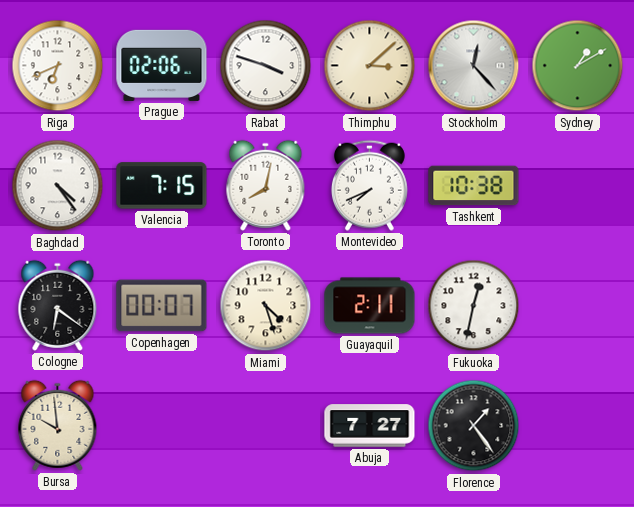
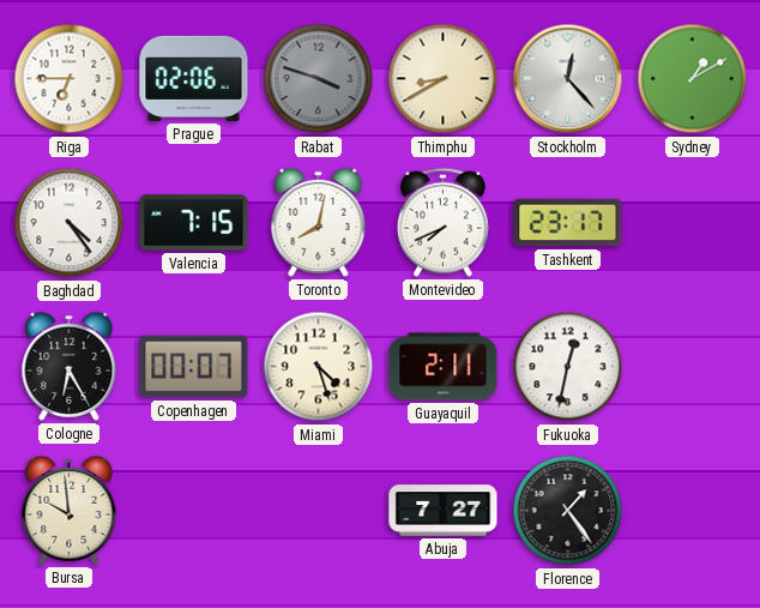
Riga: 6:41 -> 6:45
Rabat dial: white -> grey
Thimphu: 3:08 -> 8:40
Tashkent: 10:38 -> 23:17
Cologne: 6:21 -> 6:25
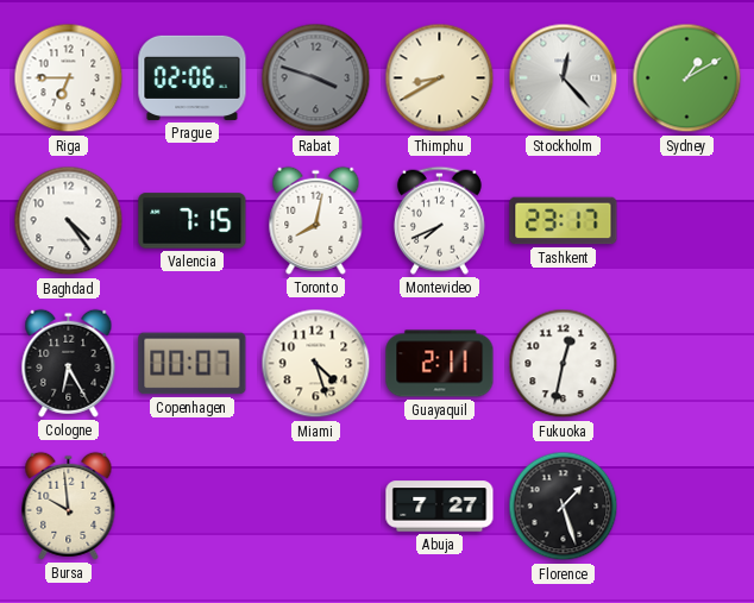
Florence: 1:24 -> 1:27
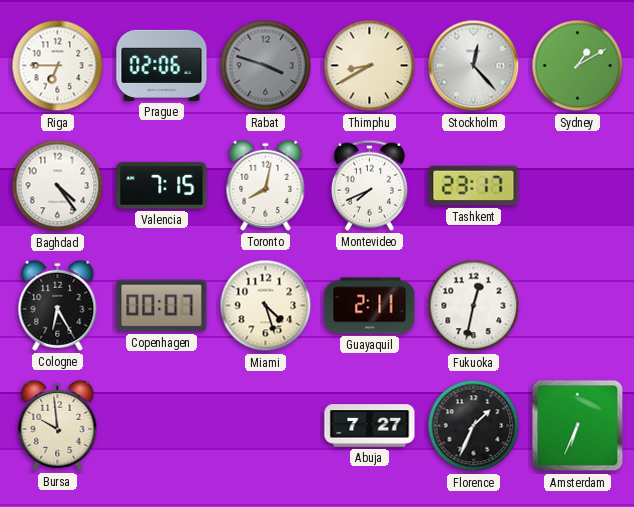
Florence: 1:27 -> 1:34
Amsterdam: none -> 6:34
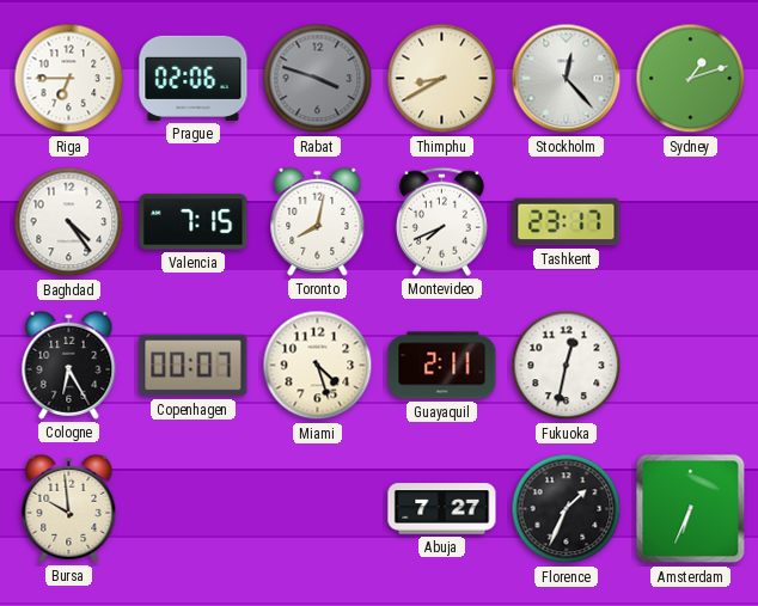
Sydney: 1:10 -> 1:12
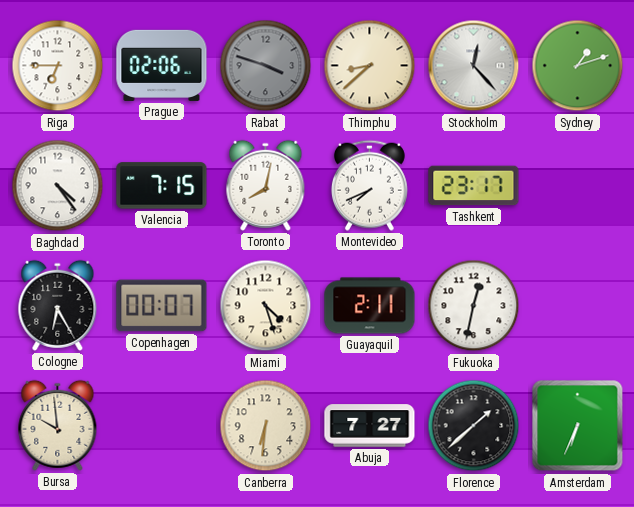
Thimphu: 8:40 -> 8:38
Canberra: none -> 6:31
Florence: 1:34 -> 1:38
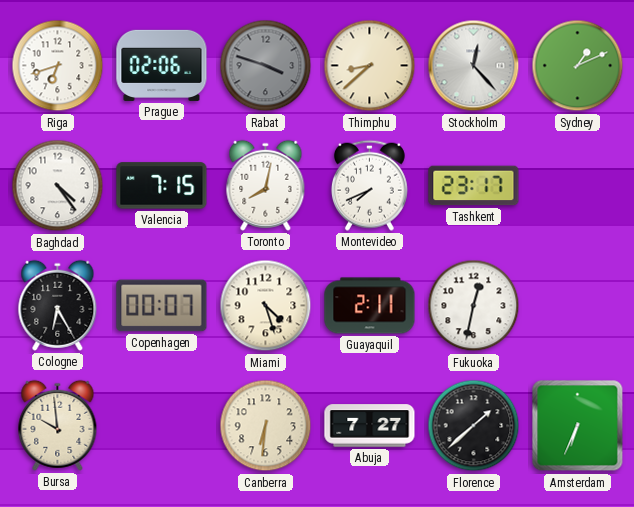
Riga: 6:45 -> 6:42
Sydney: 1:12 -> 1:11
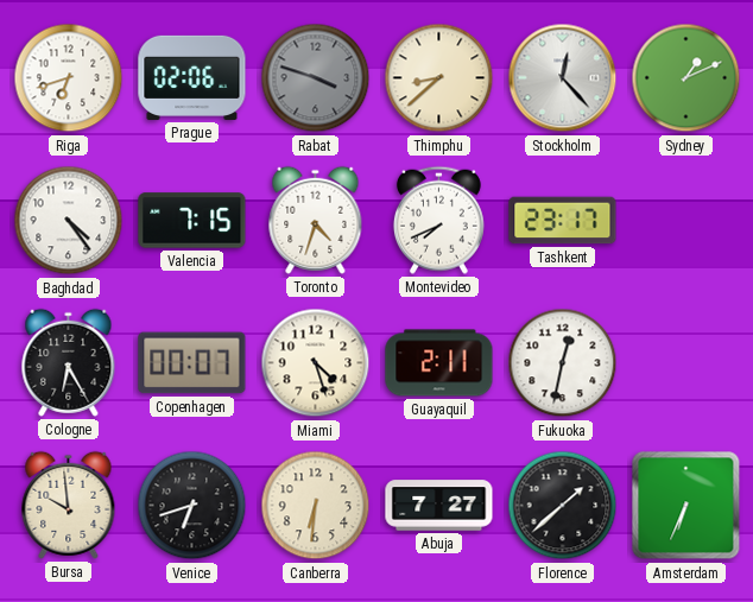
Toronto: 8:02 -> 4:33
Venice: none -> 6:42
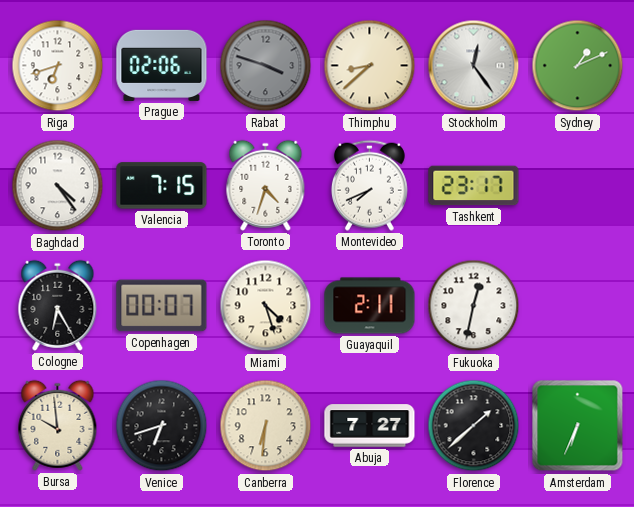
Stockholm: 12:23 -> 12:24
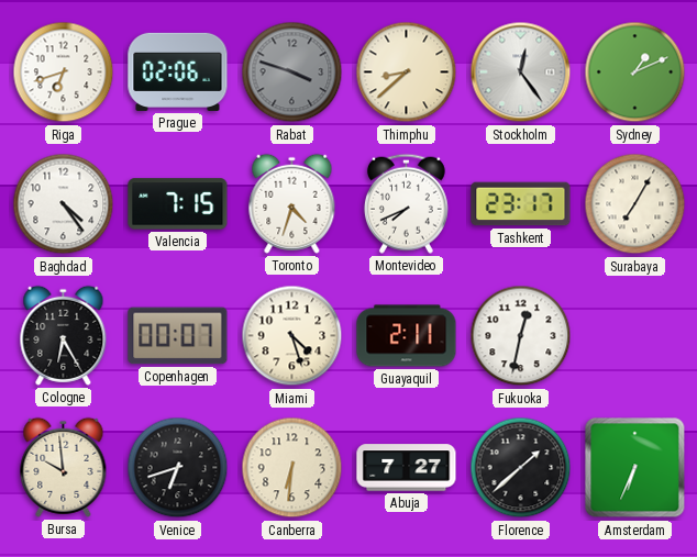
Surabaya: none -> 7:05
